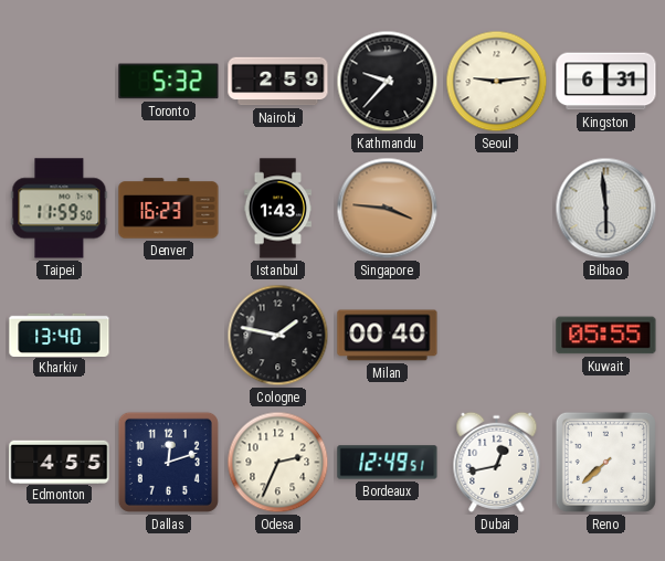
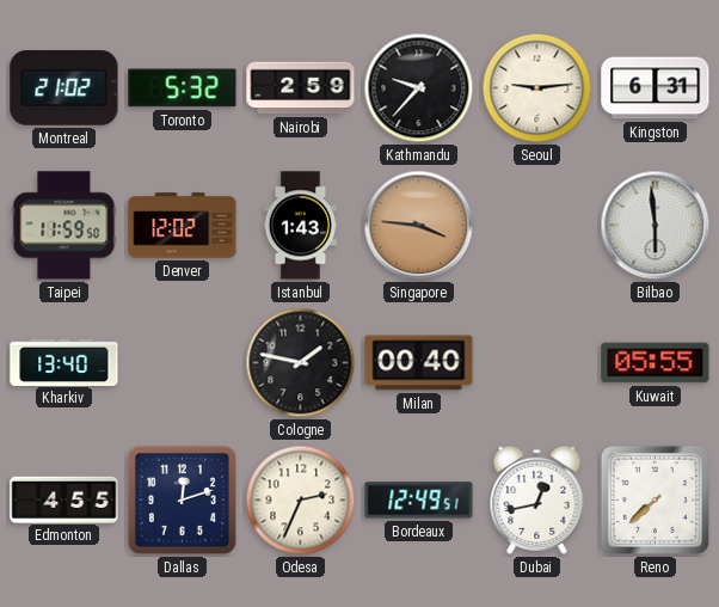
Montreal: none -> 21:02
Denver: 16:23 -> 12:02
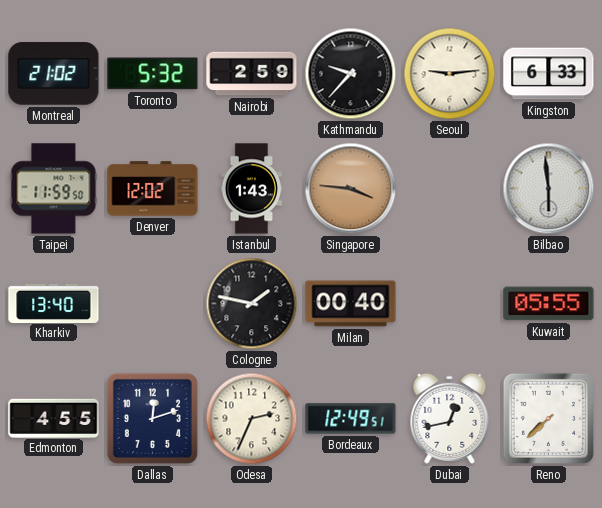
Kingston: 6:31 -> 6:33
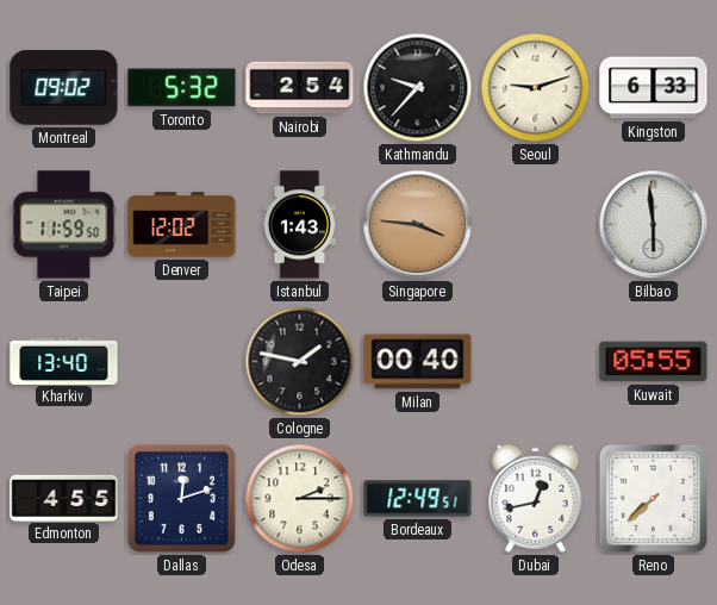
Montreal: 21:02 -> 09:02
Nairobi: 2:59 -> 2:54
Seoul: 9:14 -> 9:12
Odesa: 2:34 -> 2:15
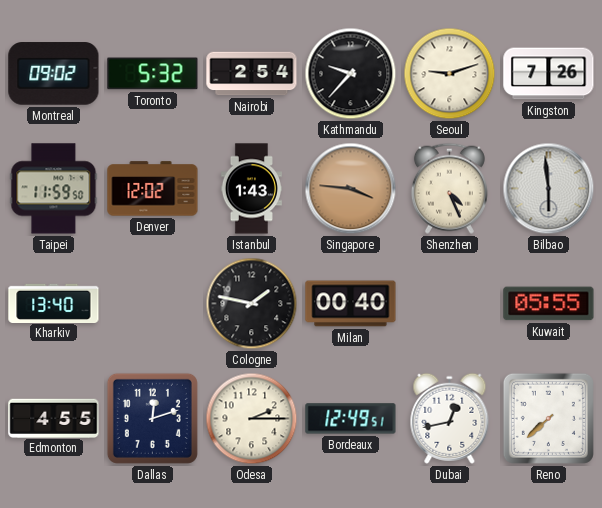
Kingston: 6:33 -> 7:26
Shenzhen: none -> 4:26
